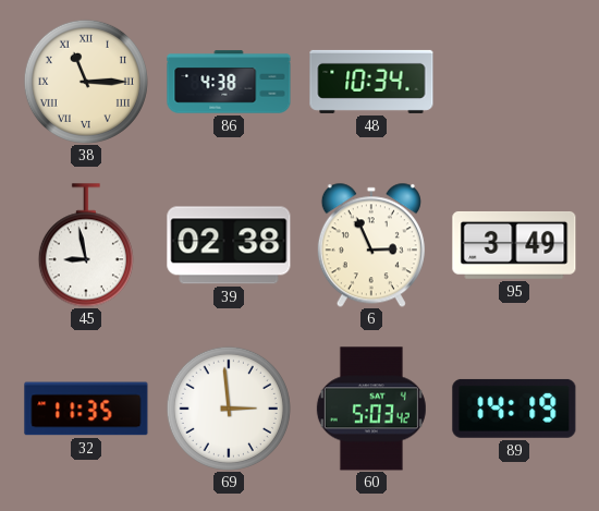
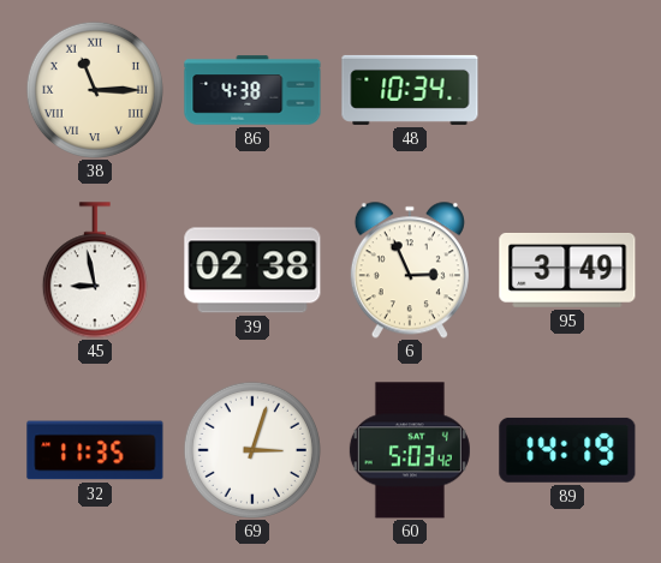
69: 2:59 -> 3:03
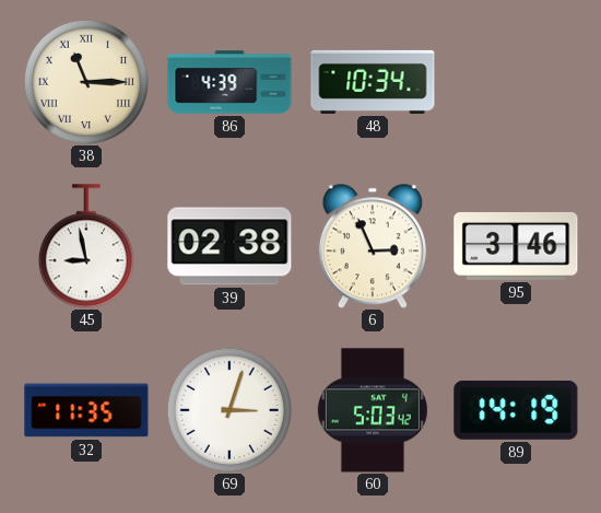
86: 4:38 -> 4:39
95: 3:49 -> 3:46
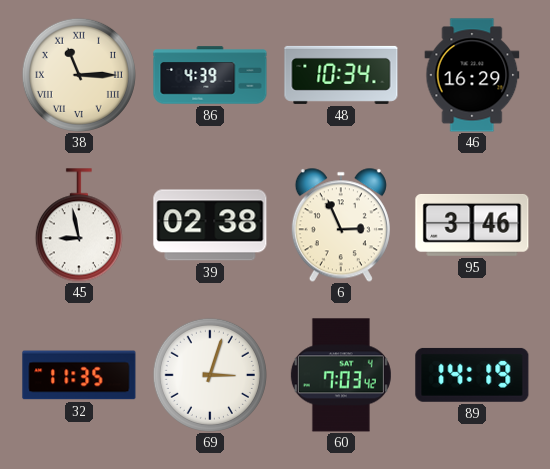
46: none -> 16:29
60: 5:03 -> 7:03
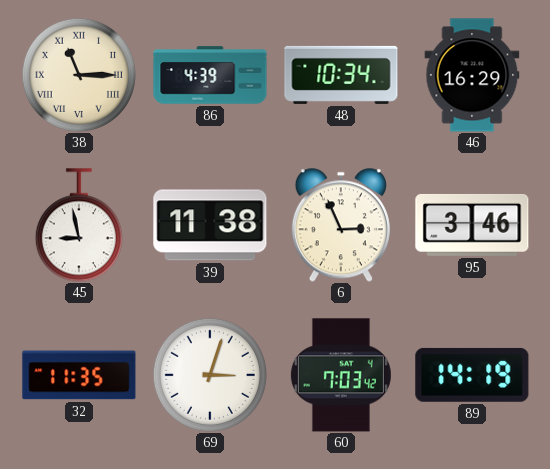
39: 02:38 -> 11:38
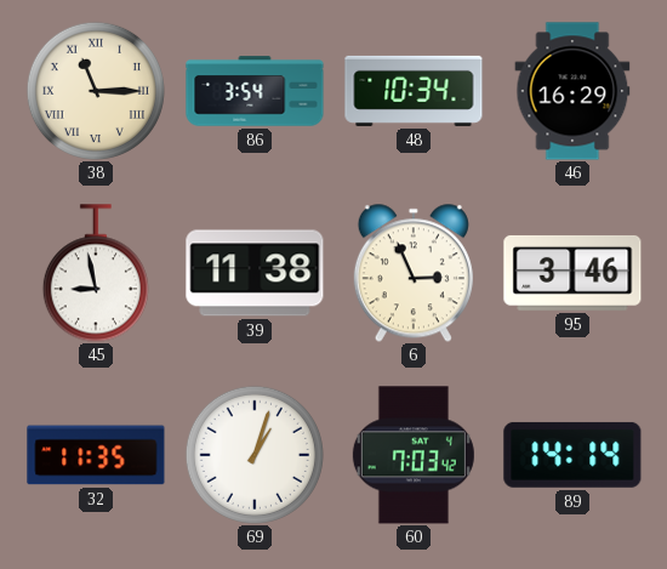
86: 4:39 -> 3:54
69: 3:03 -> 1:03
89: 14:19 -> 14:14
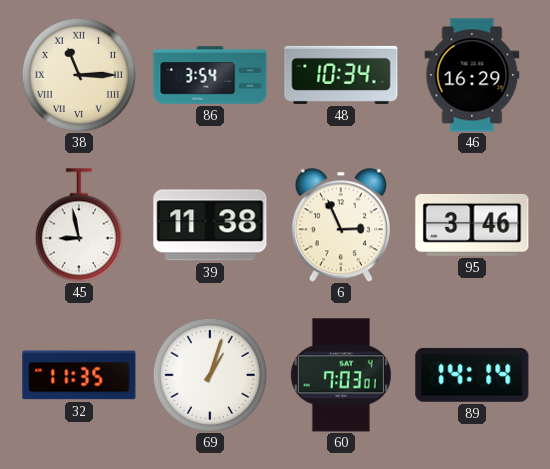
60: 7:03:42 -> 7:03:01
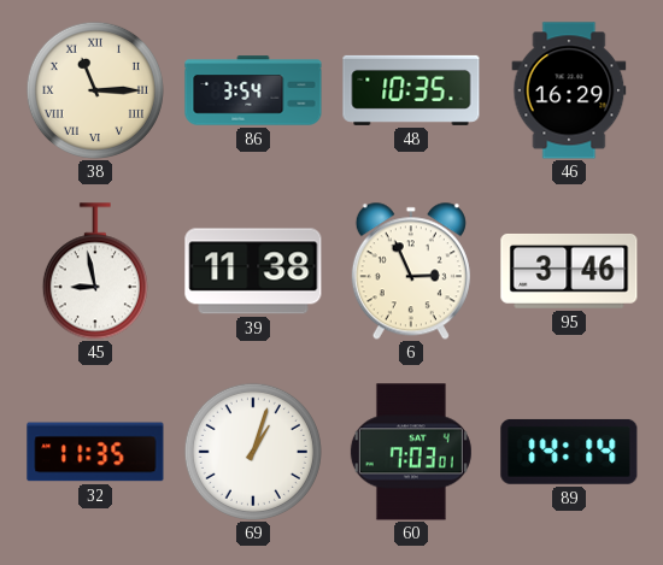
48: 10:34 -> 10:35
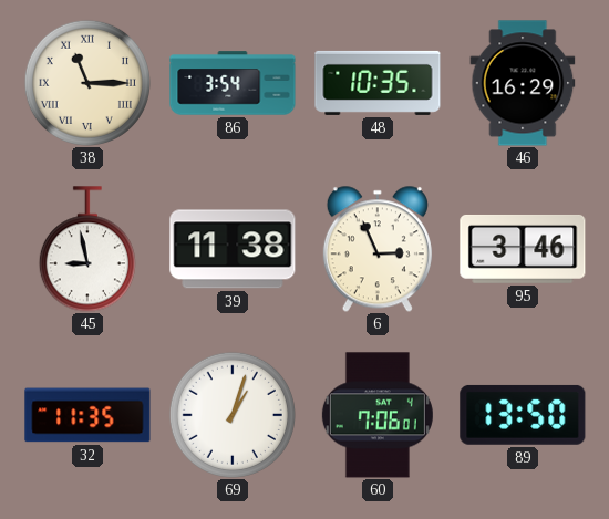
60: 7:03 -> 7:06
89: 14:14 -> 13:50
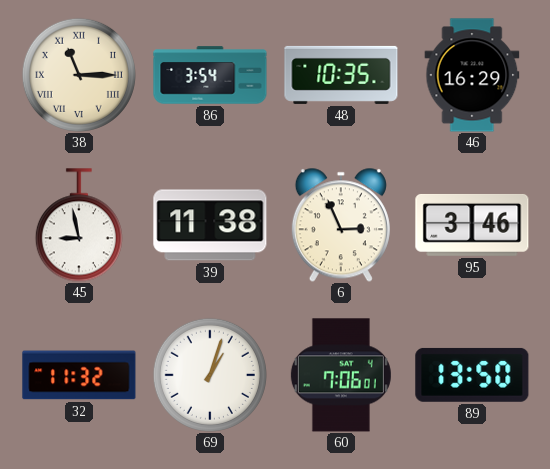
32: 11:35 -> 11:32
